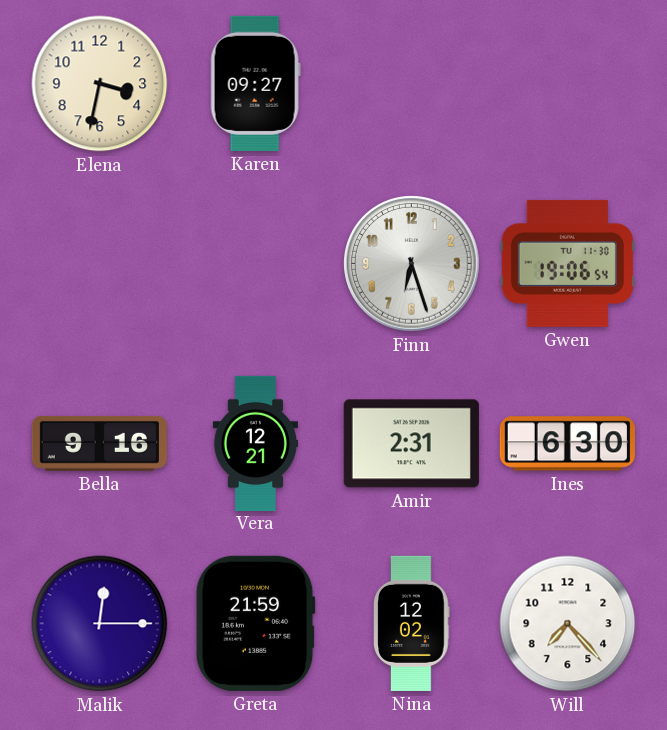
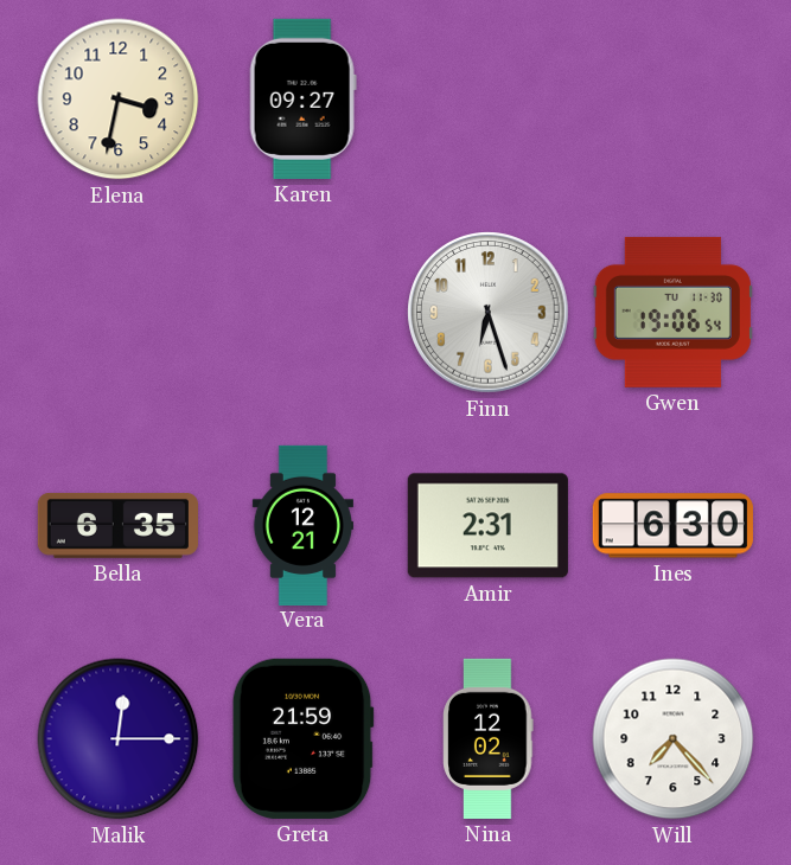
Bella: 9:16 -> 6:35
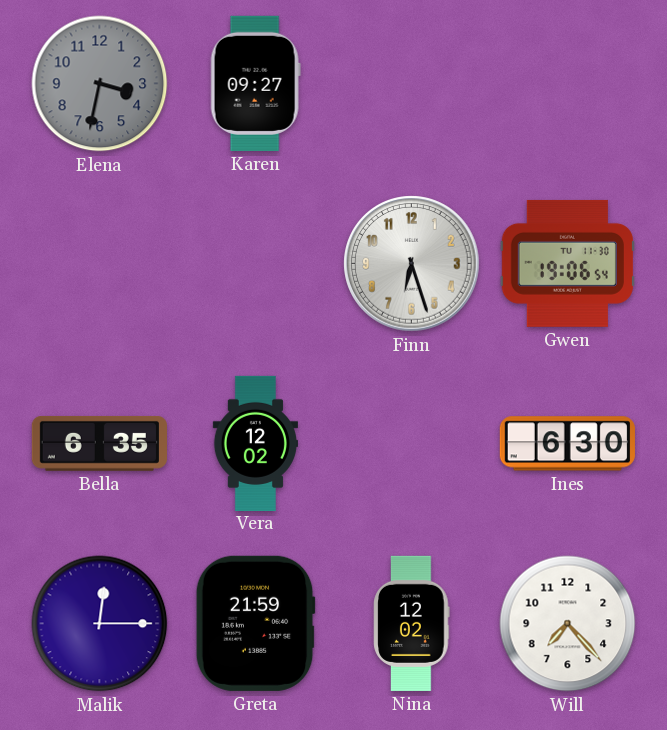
Elena dial: cream -> grey
Vera: 12:21 -> 12:02
Amir: 2:31 -> none
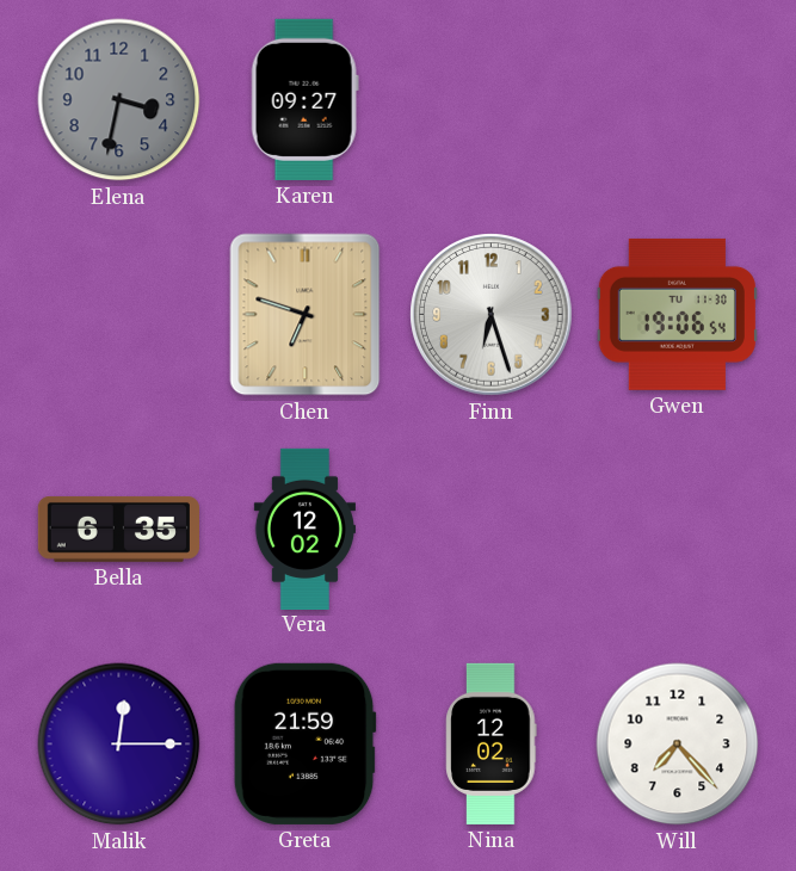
Chen: none -> 6:48
Ines: 6:30 -> none
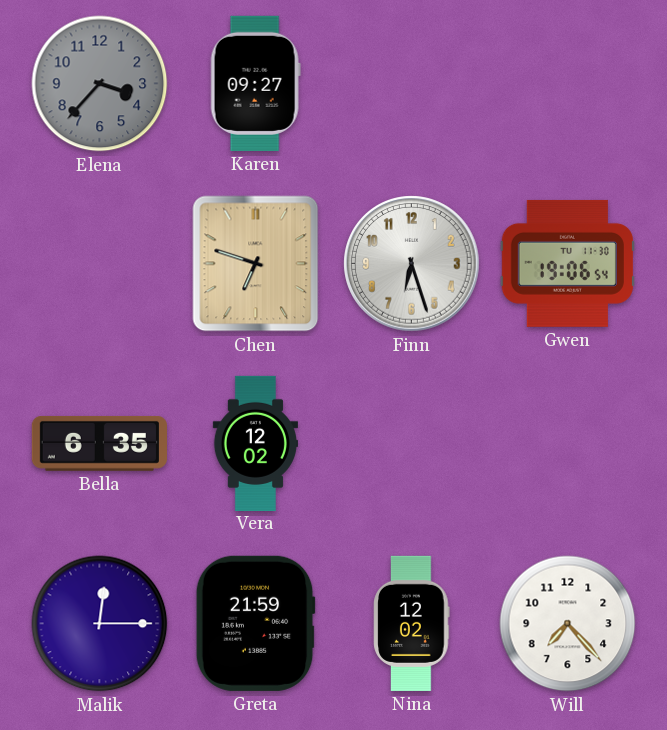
Elena: 3:32 -> 3:37
